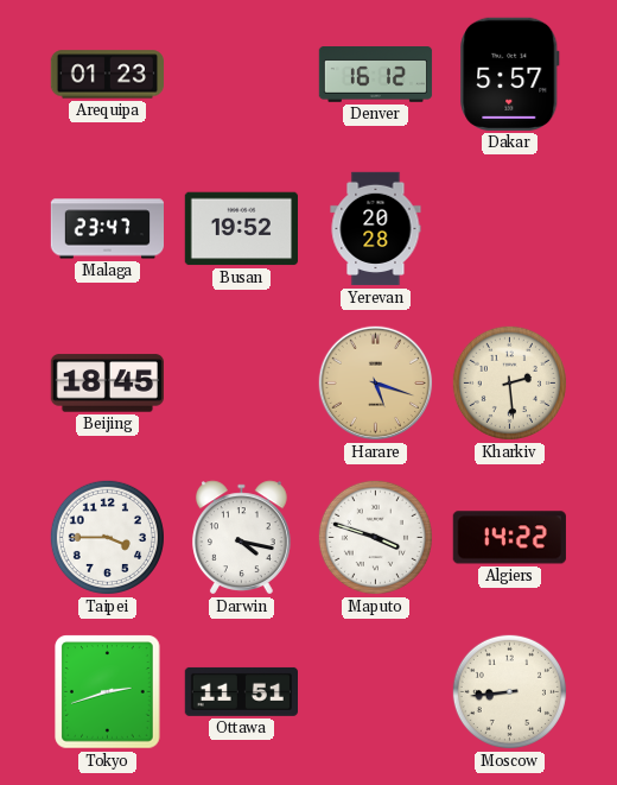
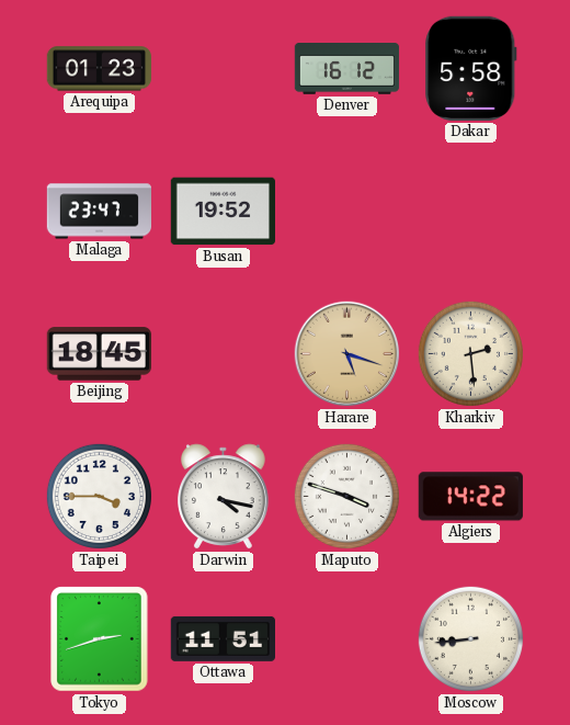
Dakar: 5:57 -> 5:58
Yerevan: 20:28 -> none
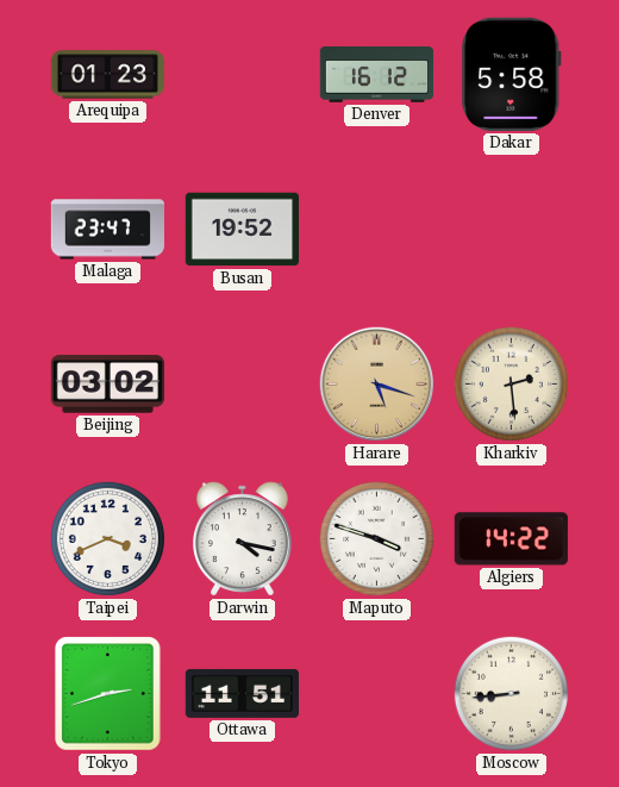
Beijing: 18:45 -> 03:02
Taipei: 3:45 -> 3:41
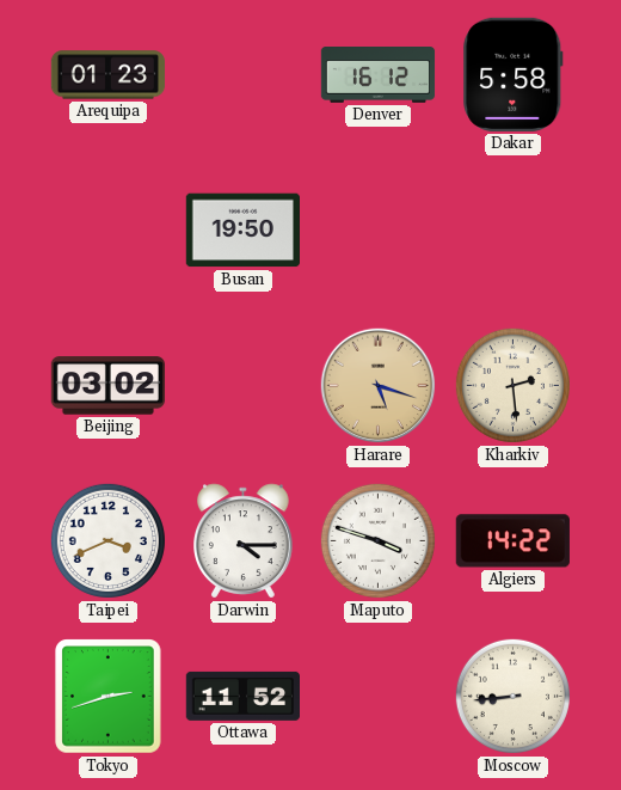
Malaga: 23:47 -> none
Busan: 19:52 -> 19:50
Darwin: 4:17 -> 4:15
Ottawa: 11:51 -> 11:52
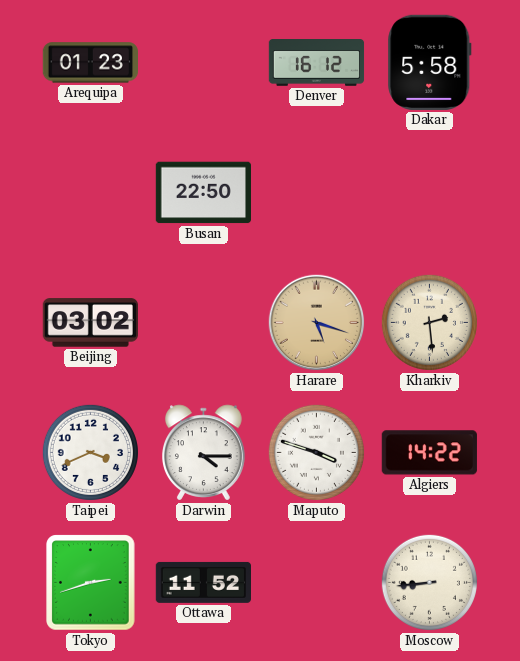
Busan: 19:50 -> 22:50
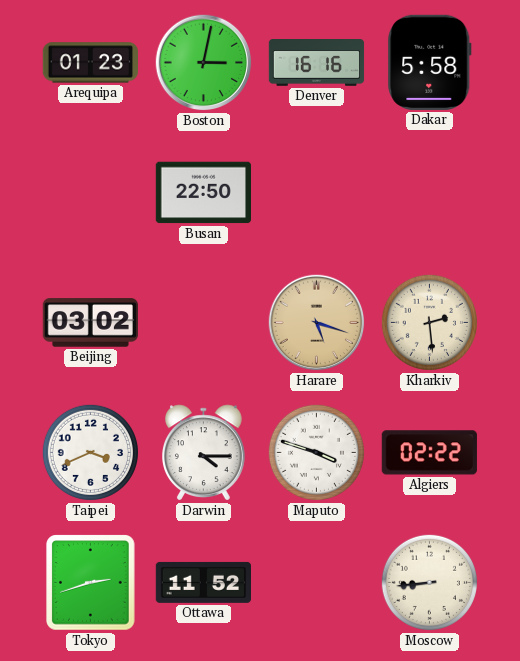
Boston: none -> 3:02
Denver: 16:12 -> 16:16
Algiers: 14:22 -> 02:22
